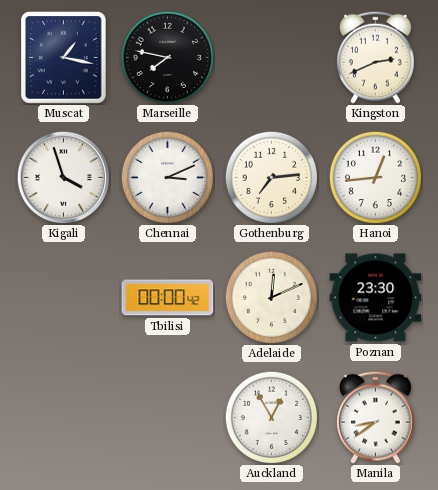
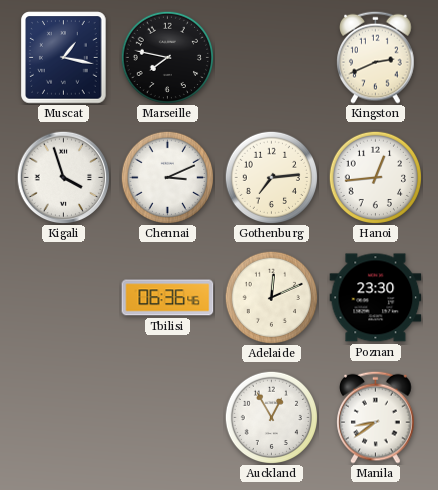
Tbilisi: 00:00 -> 06:36
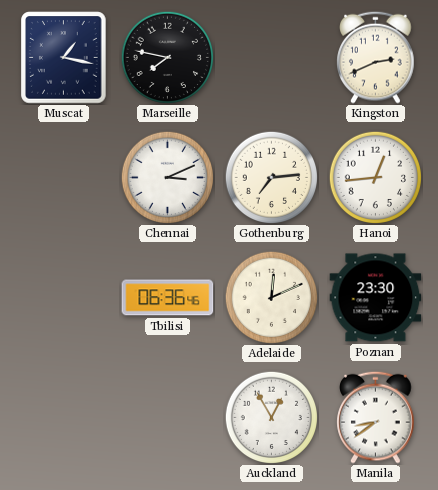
Kigali: 3:57 -> none
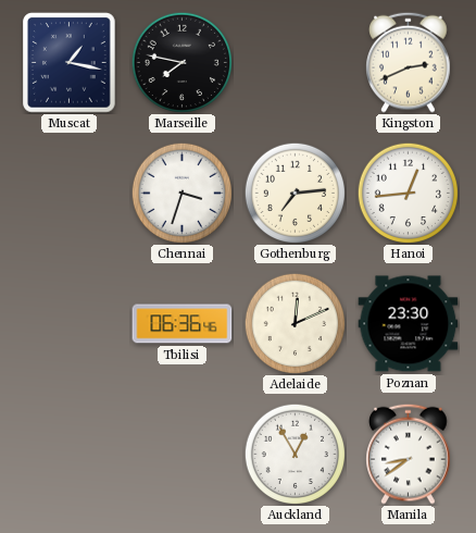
Chennai: 3:11 -> 3:33
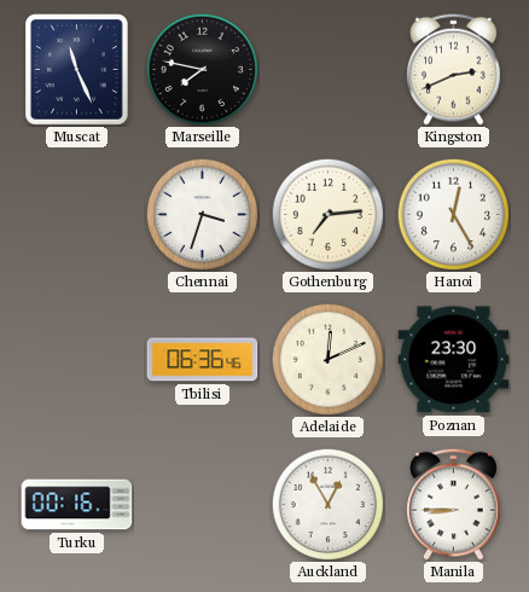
Muscat: 1:17 -> 11:26
Hanoi: 12:44 -> 12:25
Turku: none -> 00:16
Manila: 8:39 -> 8:45
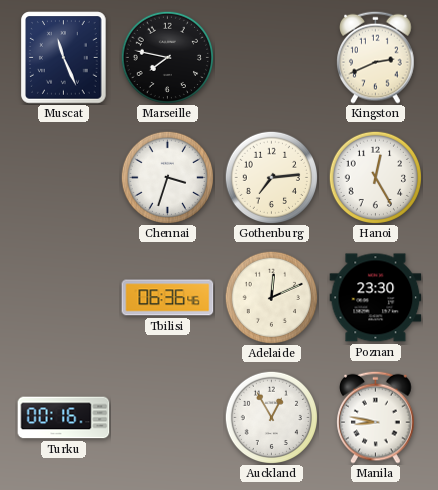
Manila: 8:45 -> 8:47
